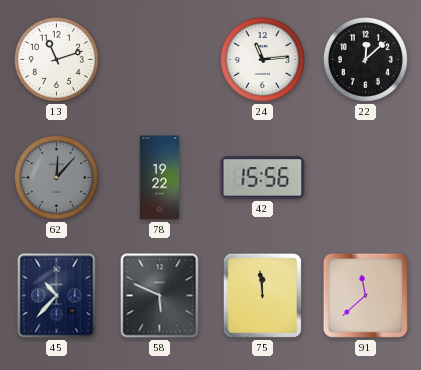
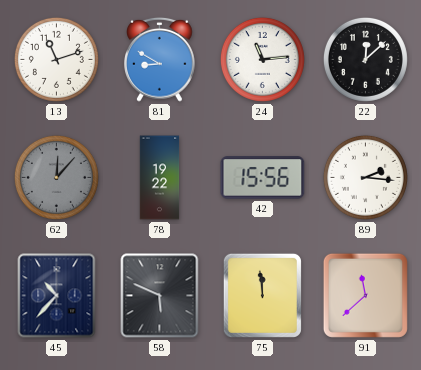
81: none -> 8:50
89: none -> 2:16
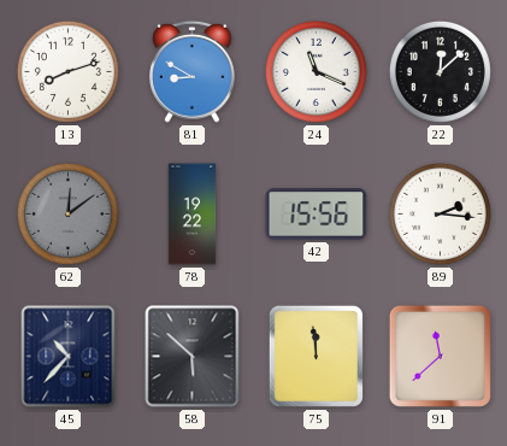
13: 11:12 -> 8:12
24: 11:14 -> 11:19
62: 12:07 -> 12:09
58: 5:49 -> 5:52
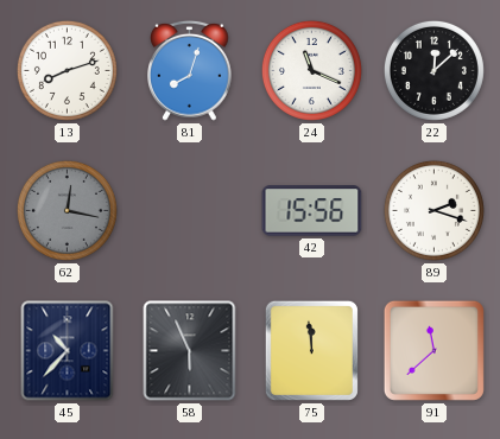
81: 8:50 -> 8:03
62: 12:09 -> 12:17
78: 19:22 -> none
89: 2:16 -> 2:18
58: 5:52 -> 5:56
